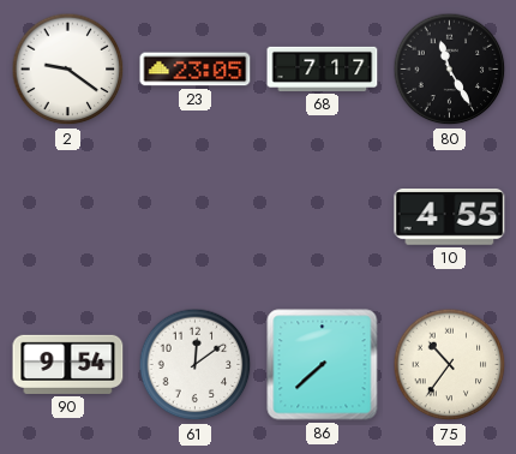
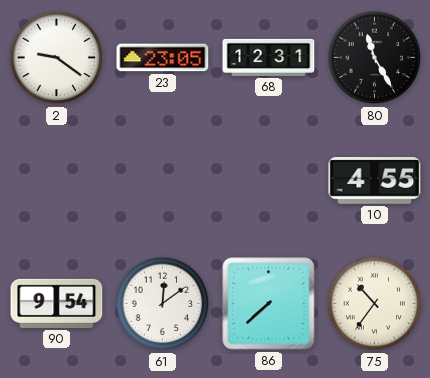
68: 7:17 -> 12:31
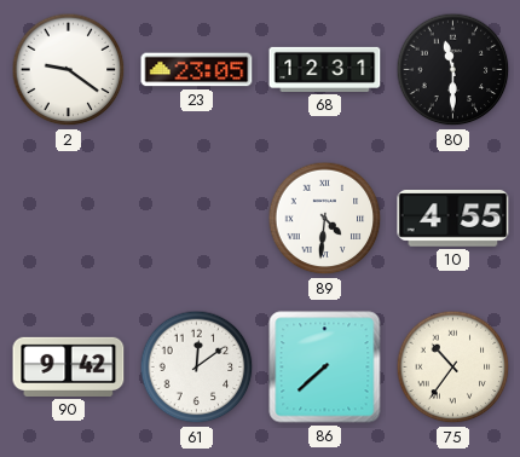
80: 11:25 -> 11:30
89: none -> 4:31
90: 9:54 -> 9:42
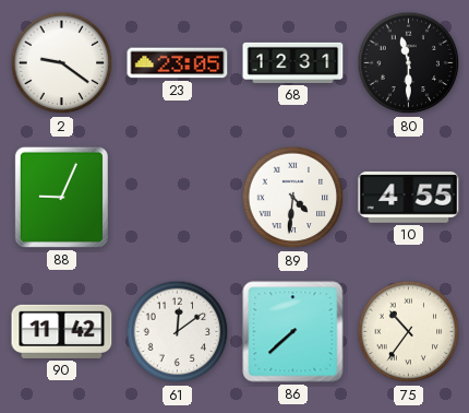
88: none -> 9:04
90: 9:42 -> 11:42
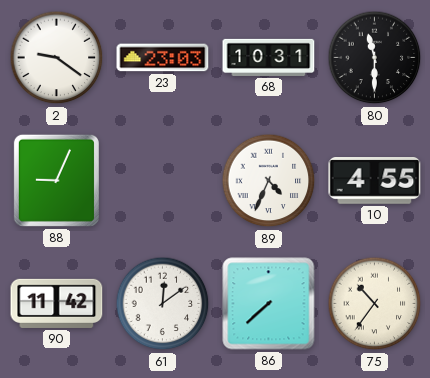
23: 23:05 -> 23:03
68: 12:31 -> 10:31
89: 4:31 -> 4:34
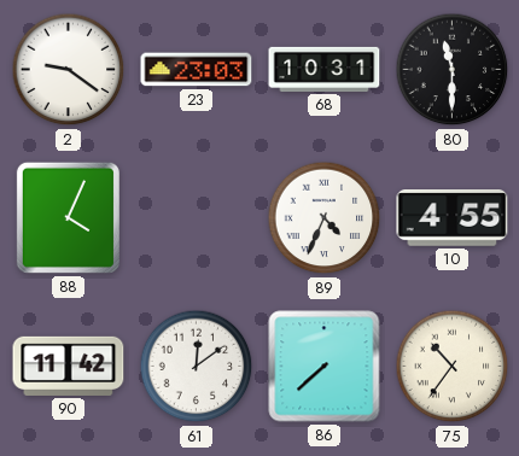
88: 9:04 -> 4:04
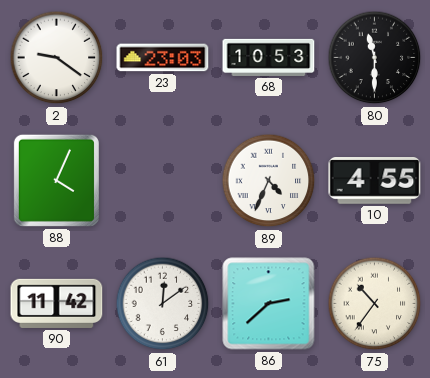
68: 10:31 -> 10:53
86: 7:38 -> 2:38
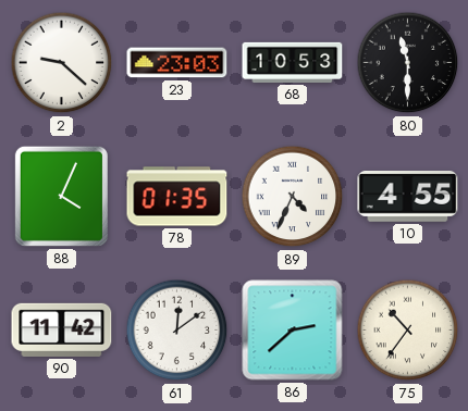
2: 9:21 -> 9:22
78: none -> 01:35
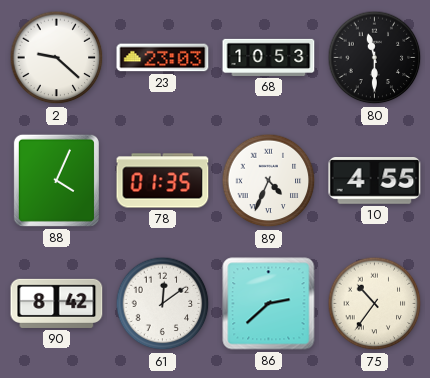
90: 11:42 -> 8:42
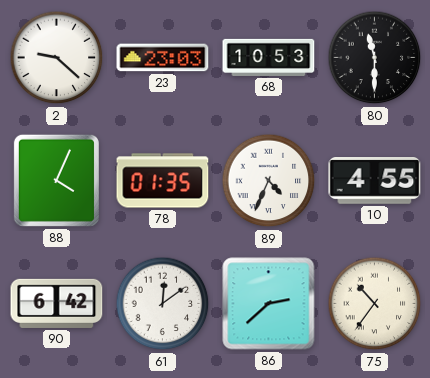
90: 8:42 -> 6:42
